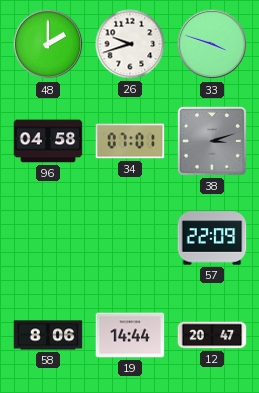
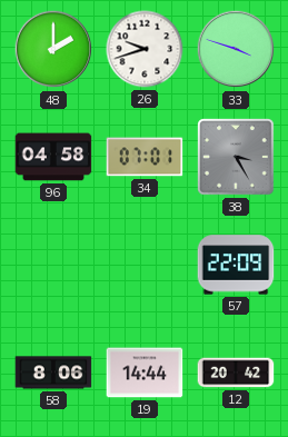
38: 3:12 -> 3:25
12: 20:47 -> 20:42
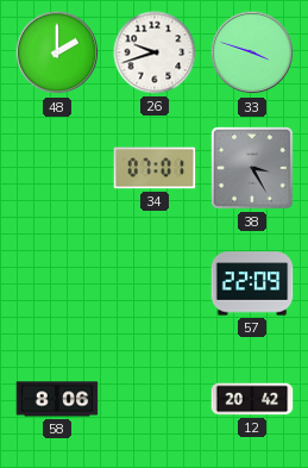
96: 04:58 -> none
19: 14:44 -> none
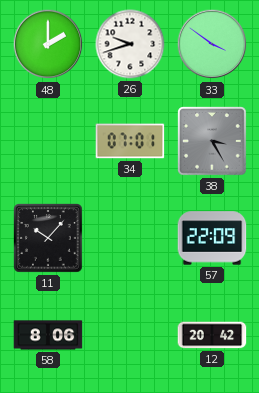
33: 3:48 -> 3:51
11: none -> 10:07
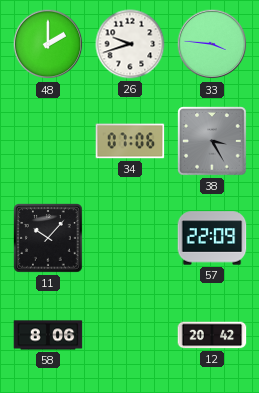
33: 3:51 -> 3:46
34: 07:01 -> 07:06
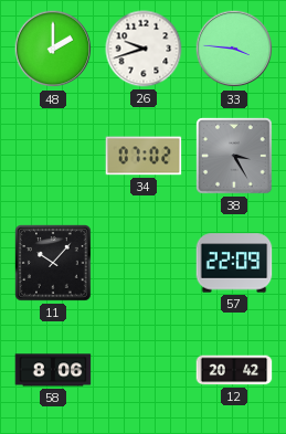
34: 07:06 -> 07:02
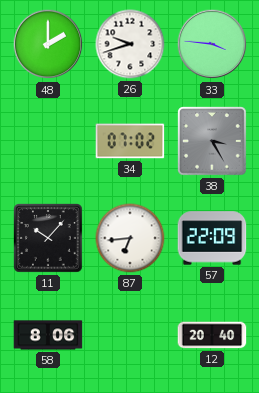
87: none -> 6:44
12: 20:42 -> 20:40
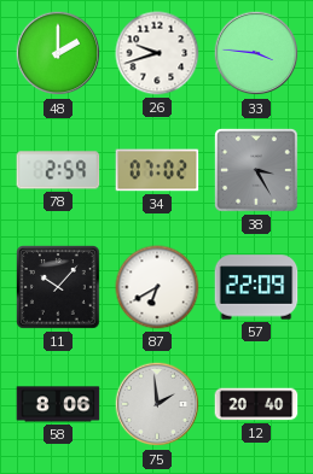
78: none -> 2:59
87: 6:44 -> 6:40
75: none -> 1:59
